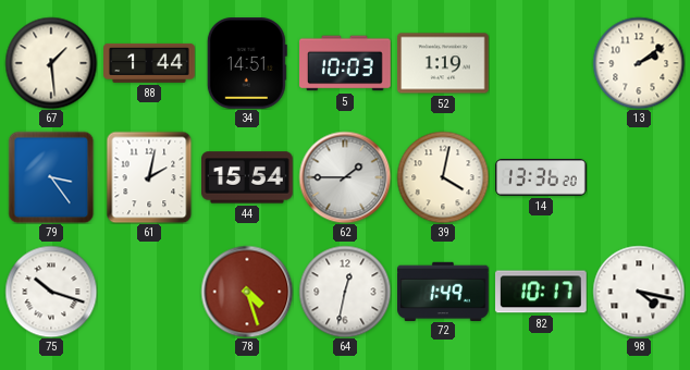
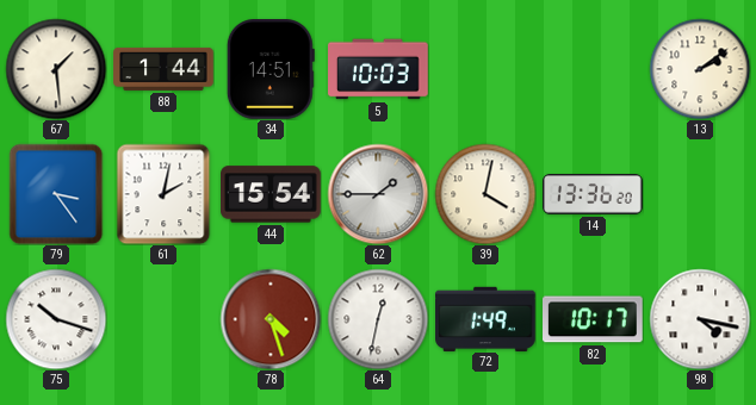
52: 1:19 -> none
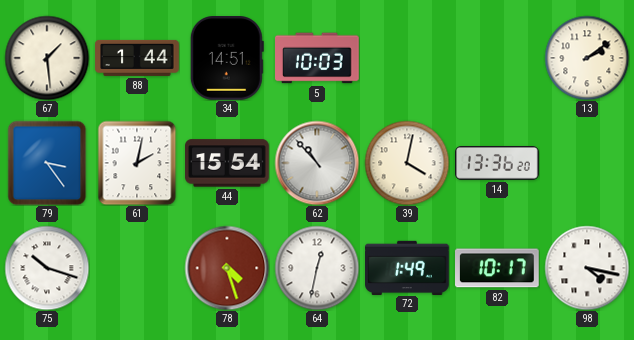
62: 1:45 -> 10:53
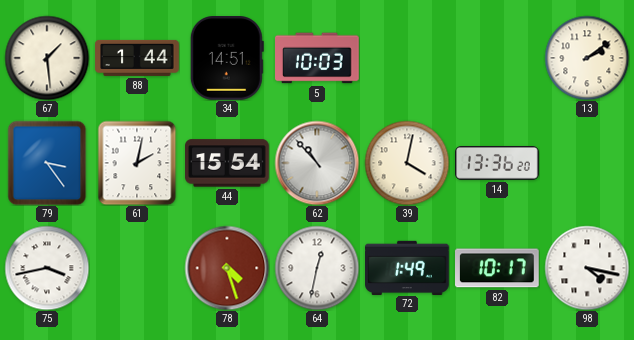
75: 10:18 -> 3:43
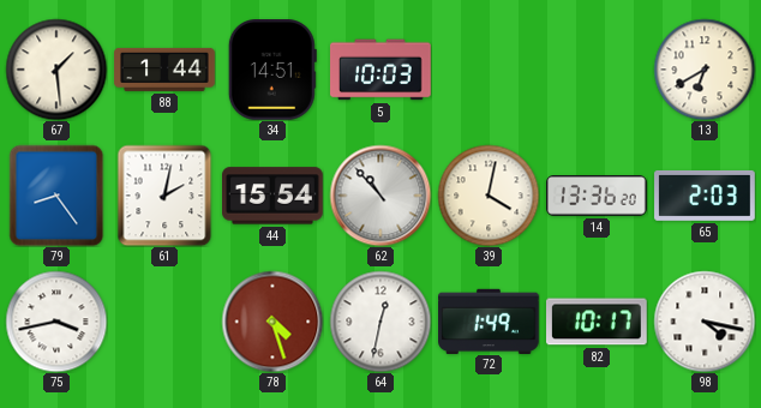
13: 2:09 -> 6:40
79: 3:24 -> 8:24
65: none -> 2:03
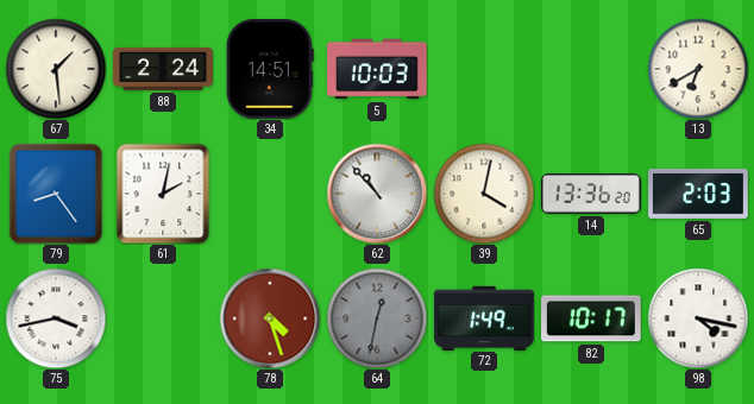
88: 1:44 -> 2:24
44: 15:54 -> none
64 dial: white -> grey
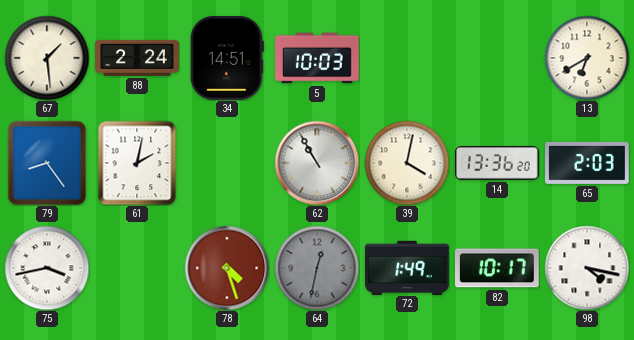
62: 10:53 -> 10:55
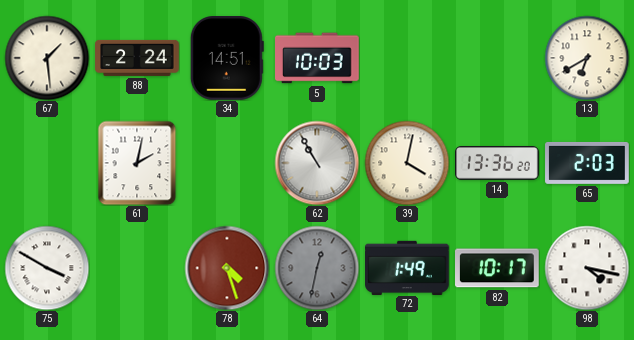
79: 8:24 -> none
75: 3:43 -> 3:50
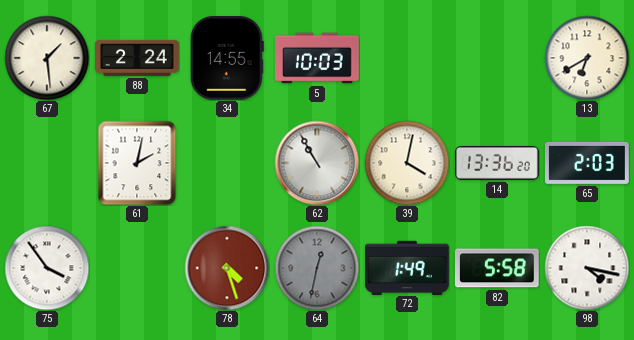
34: 14:51 -> 14:55
75: 3:50 -> 3:54
82: 10:17 -> 5:58
